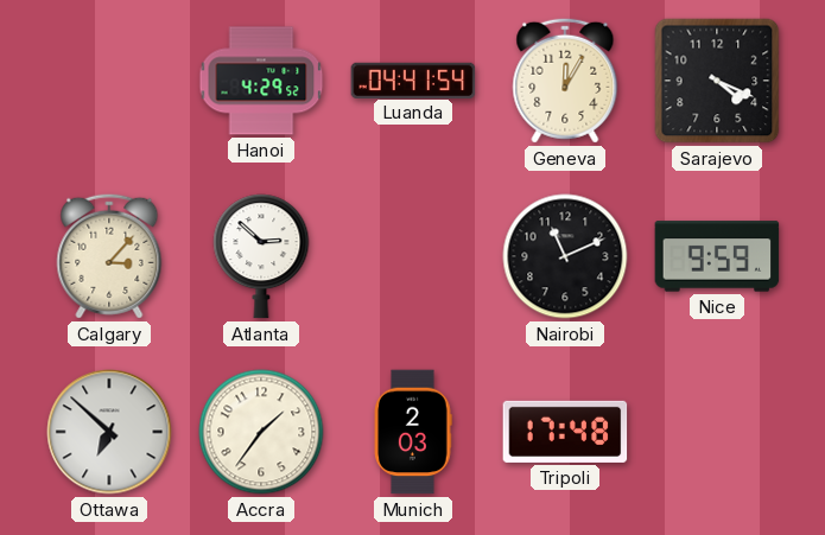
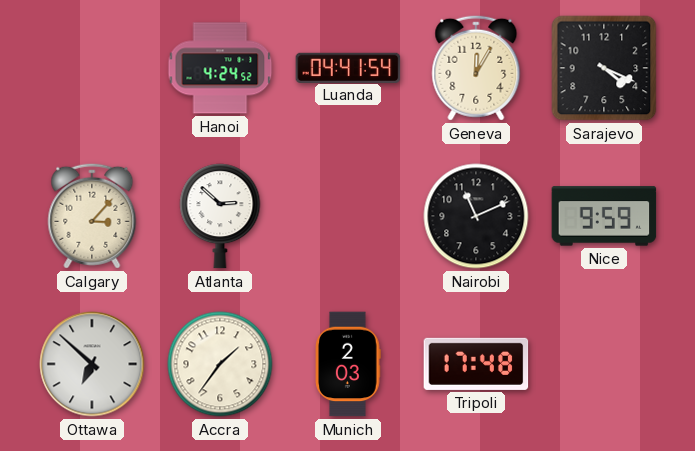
Hanoi: 4:29 -> 4:24
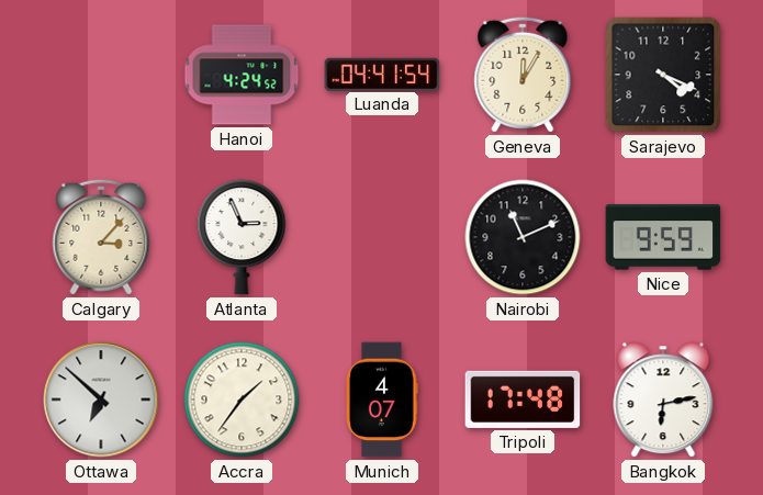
Atlanta: 2:52 -> 2:56
Munich: 2:03 -> 4:07
Bangkok: none -> 6:13
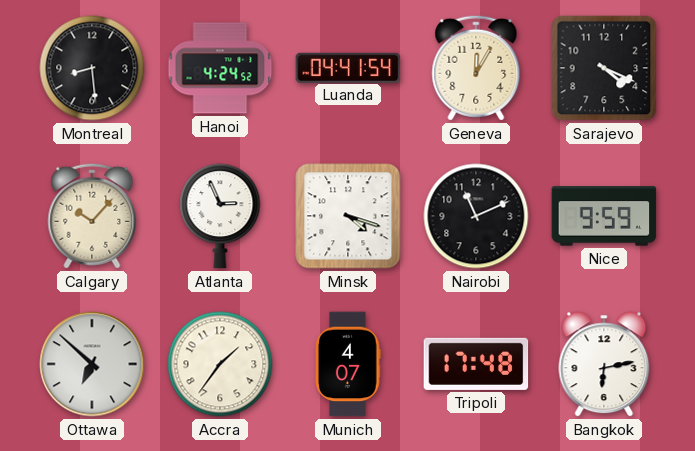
Montreal: none -> 8:29
Calgary: 3:07 -> 10:07
Minsk: none -> 4:18
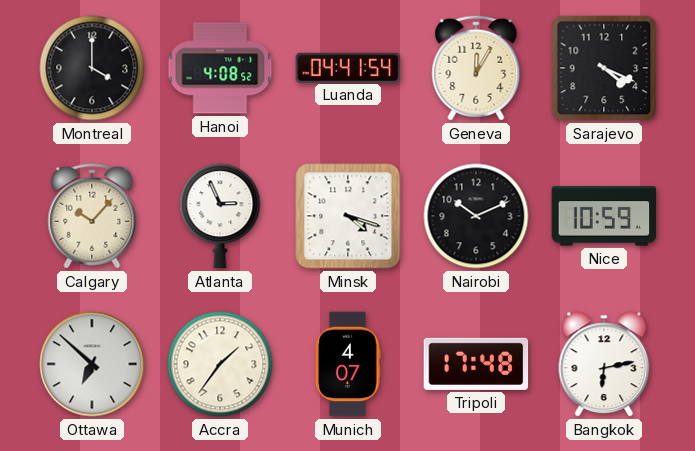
Montreal: 8:29 -> 4:00
Hanoi: 4:24 -> 4:08
Nairobi: 11:11 -> 10:11
Nice: 9:59 -> 10:59
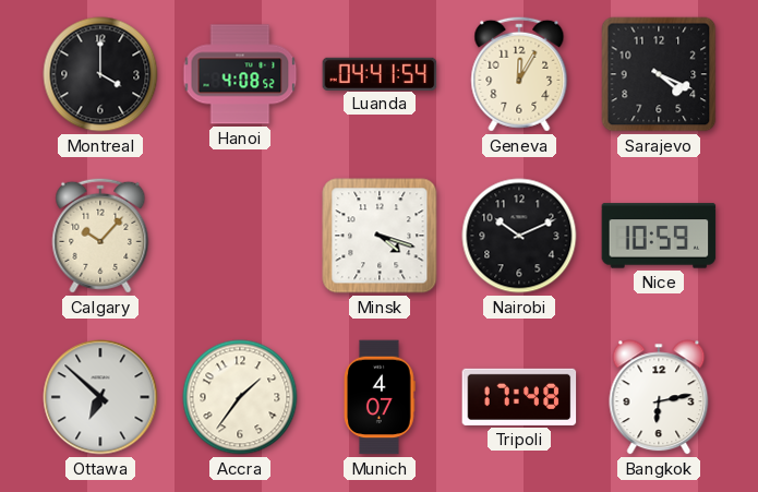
Atlanta: 2:56 -> none
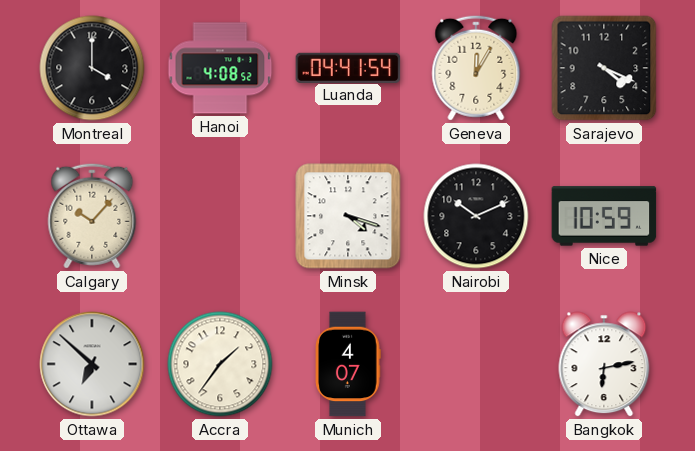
Tripoli: 17:48 -> none
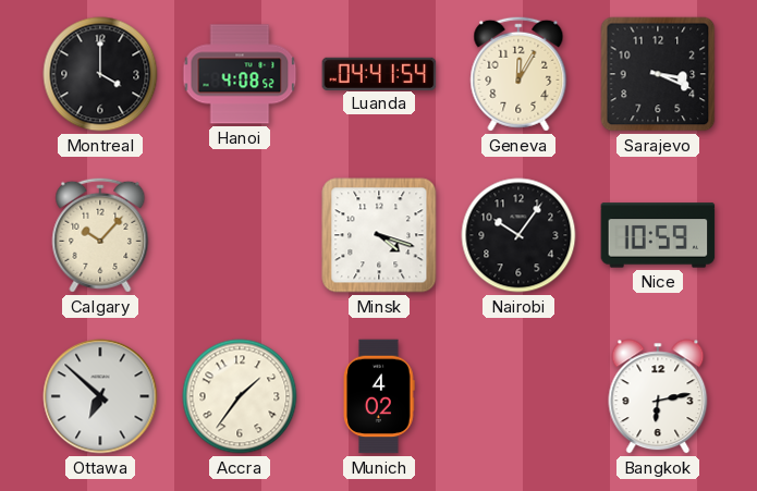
Sarajevo: 4:19 -> 3:19
Nairobi: 10:11 -> 10:06
Munich: 4:07 -> 4:02
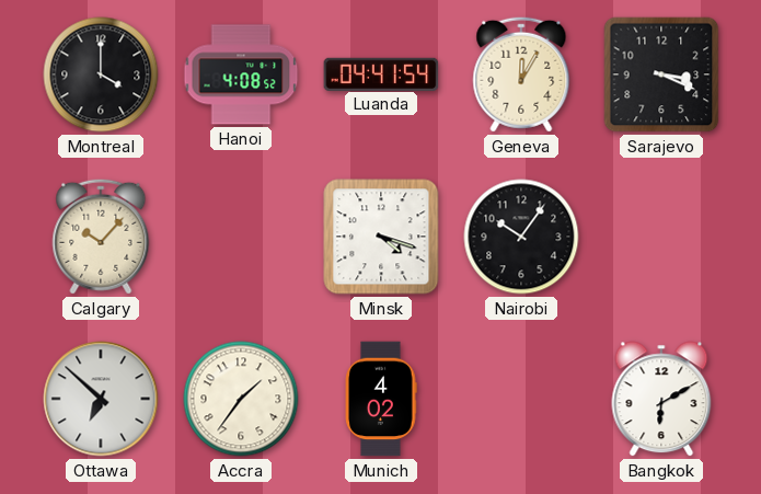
Nice: 10:59 -> none
Bangkok: 6:13 -> 6:10
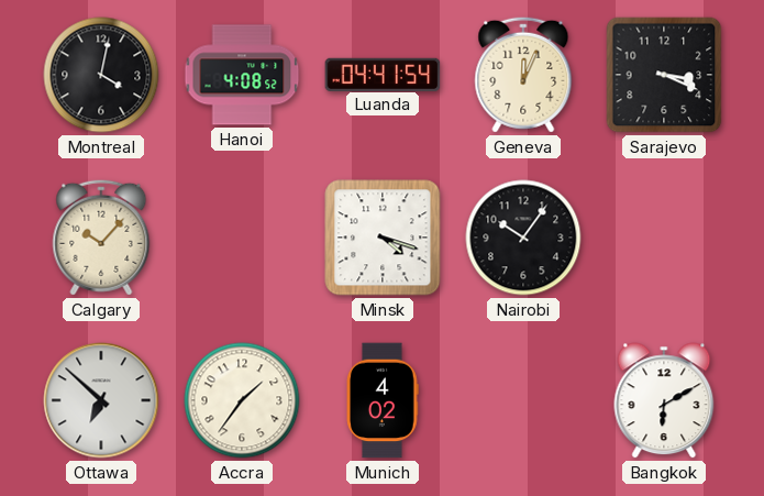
Montreal: 4:00 -> 4:02
Geneva: 12:05 -> 12:04
